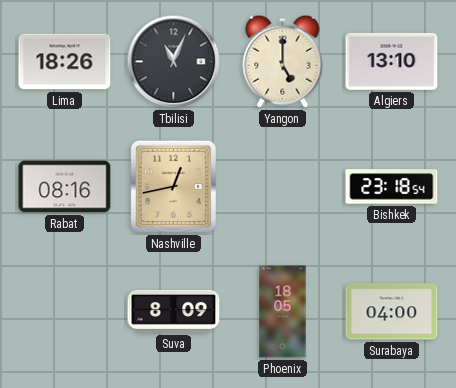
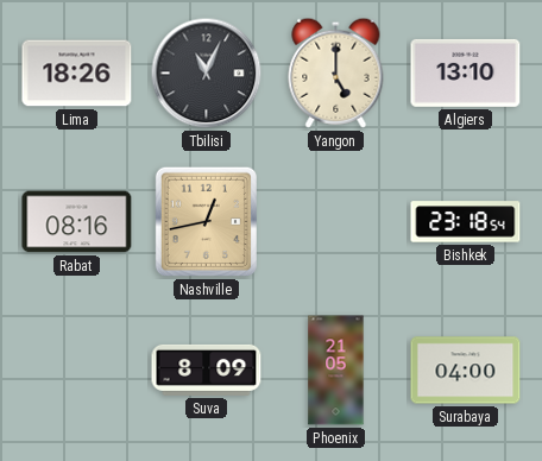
Phoenix: 18:05 -> 21:05
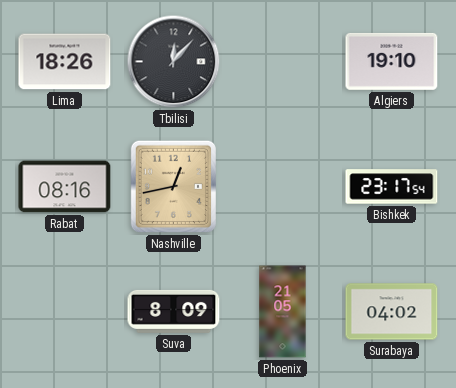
Tbilisi: 11:04 -> 12:07
Yangon: 5:00 -> none
Algiers: 13:10 -> 19:10
Bishkek: 23:18 -> 23:17
Surabaya: 04:00 -> 04:02
